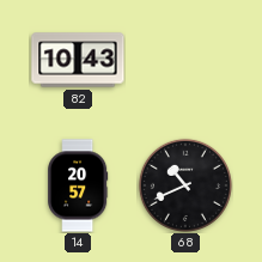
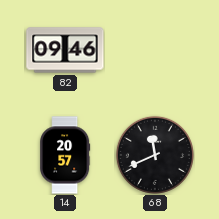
82: 10:43 -> 09:46
68: 10:41 -> 11:41
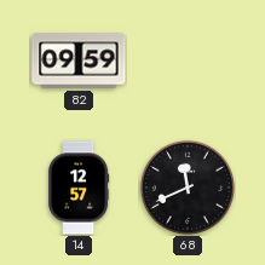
82: 09:46 -> 09:59
14: 20:57 -> 12:57
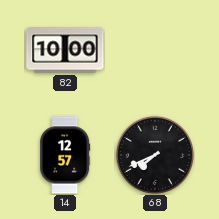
82: 09:59 -> 10:00
68: 11:41 -> 7:41
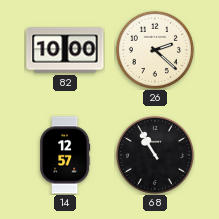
26: none -> 2:22
68: 7:41 -> 10:55
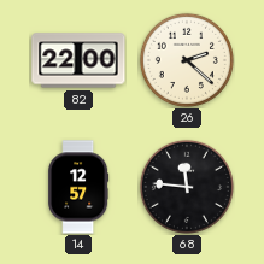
82: 10:00 -> 22:00
68: 10:55 -> 11:46
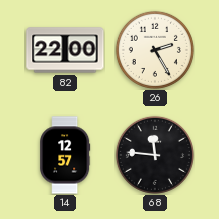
26: 2:22 -> 2:25
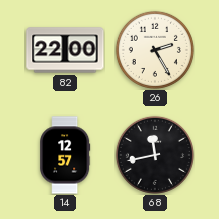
68: 11:46 -> 11:43
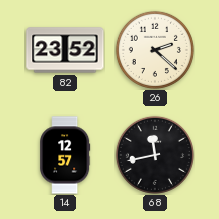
82: 22:00 -> 23:52
26: 2:25 -> 2:22
